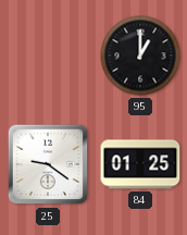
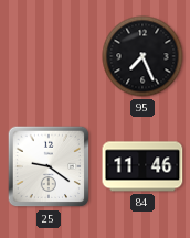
95: 1:00 -> 7:26
84: 01:25 -> 11:46
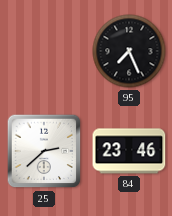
25: 9:21 -> 2:38
84: 11:46 -> 23:46
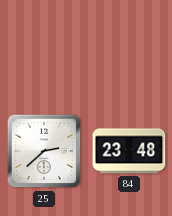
95: 7:26 -> none
84: 23:46 -> 23:48
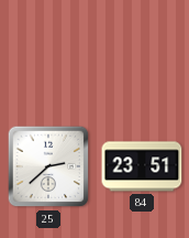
84: 23:48 -> 23:51
